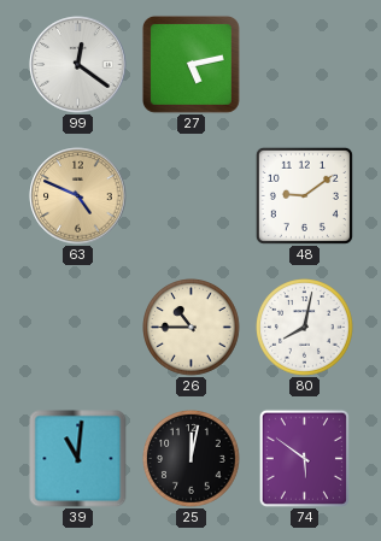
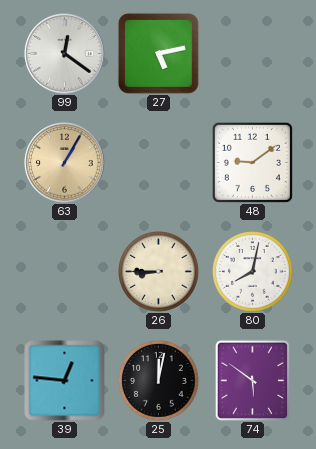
63: 4:49 -> 1:05
26: 10:45 -> 8:45
39: 11:01 -> 12:46
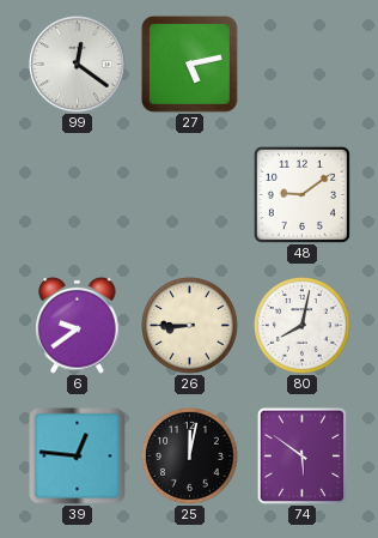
63: 1:05 -> none
6: none -> 9:39
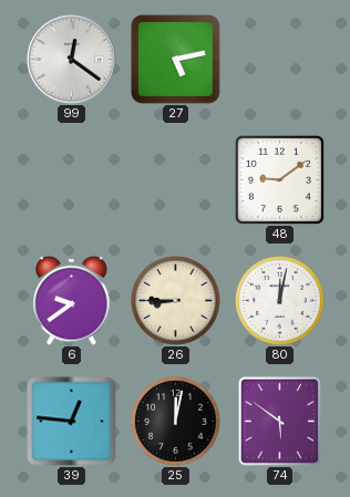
80: 8:02 -> 12:02
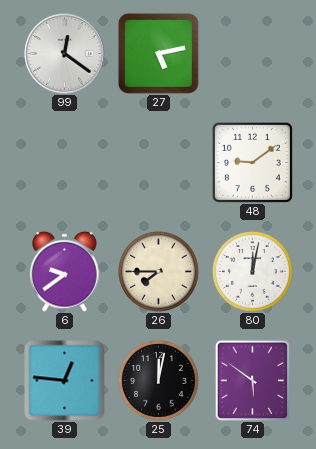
26: 8:45 -> 7:45
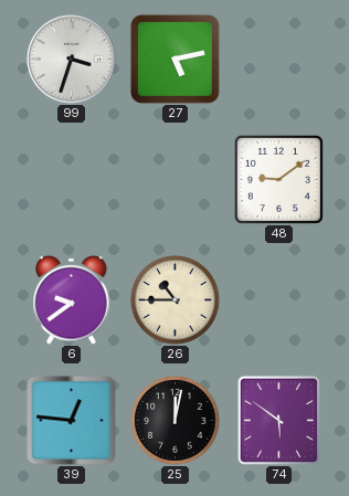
99: 12:21 -> 3:33
26: 7:45 -> 10:45
80: 12:02 -> none
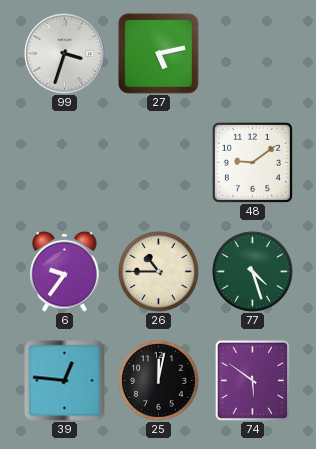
6: 9:39 -> 9:36
77: none -> 4:27
